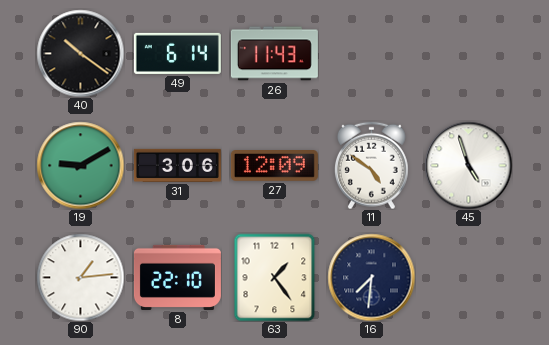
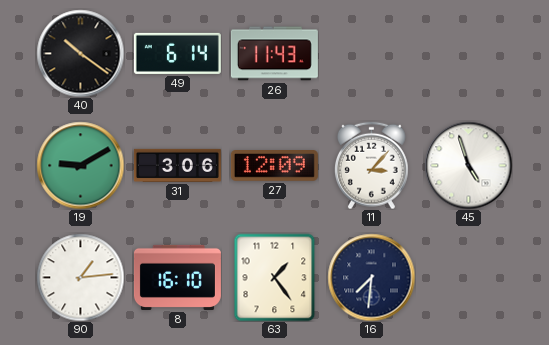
11: 4:51 -> 3:07
8: 22:10 -> 16:10
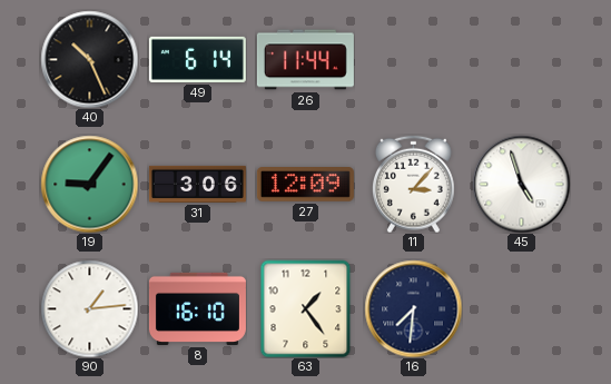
40: 10:21 -> 10:26
26: 11:43 -> 11:44
19: 9:10 -> 9:06
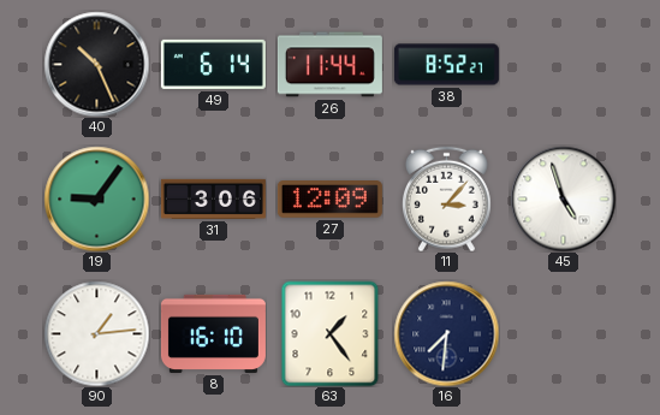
38: none -> 8:52
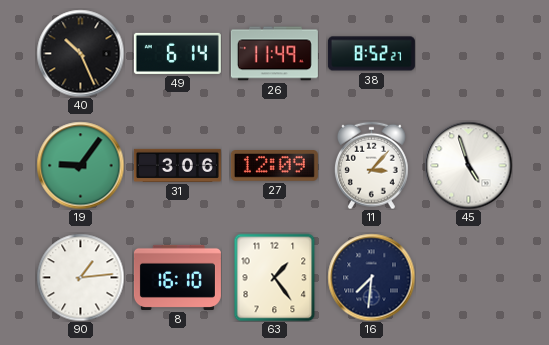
26: 11:44 -> 11:49
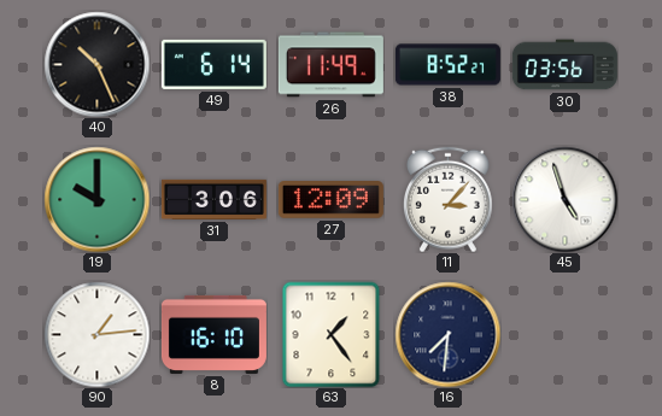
30: none -> 03:56
19: 9:06 -> 10:00
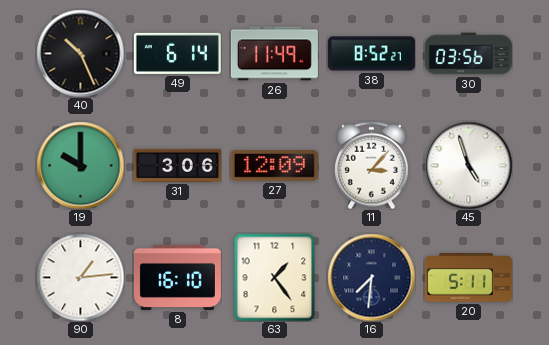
20: none -> 5:11
